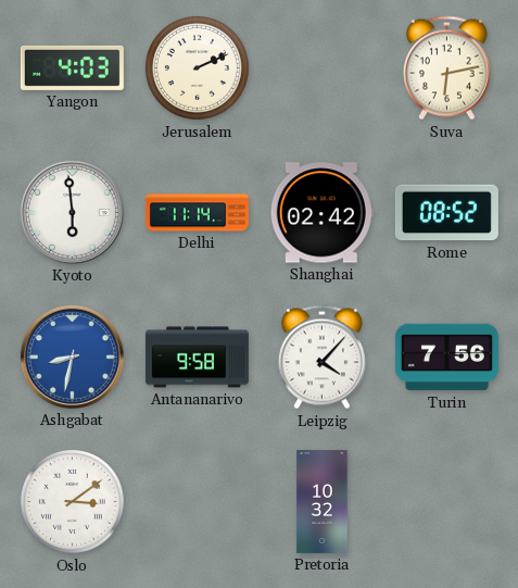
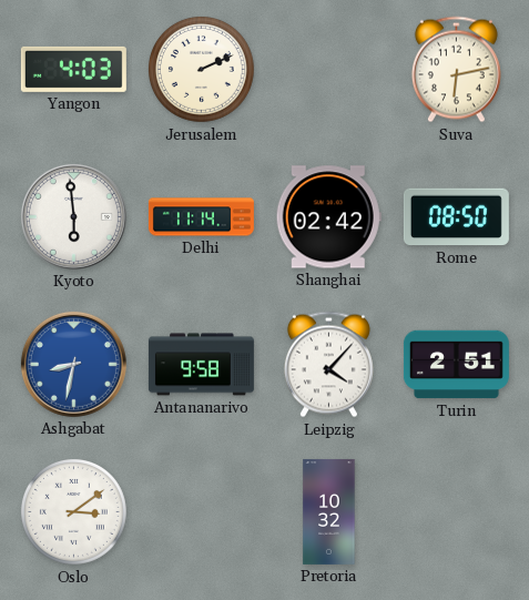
Rome: 08:52 -> 08:50
Turin: 7:56 -> 2:51
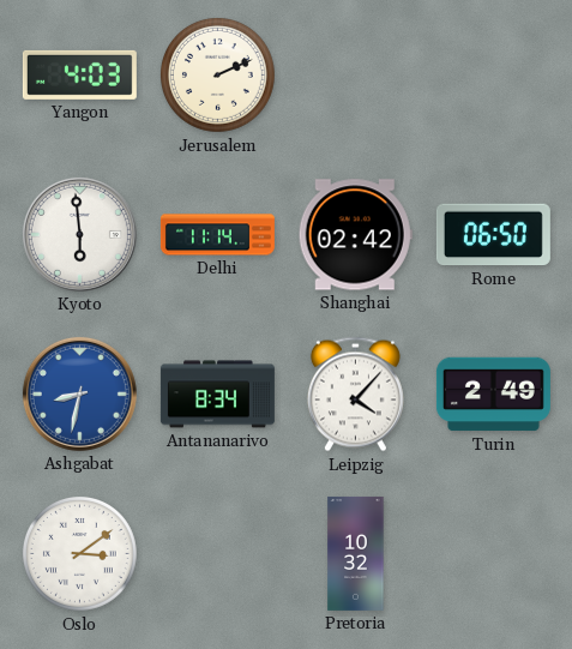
Suva: 6:13 -> none
Rome: 08:50 -> 06:50
Antananarivo: 9:58 -> 8:34
Turin: 2:51 -> 2:49
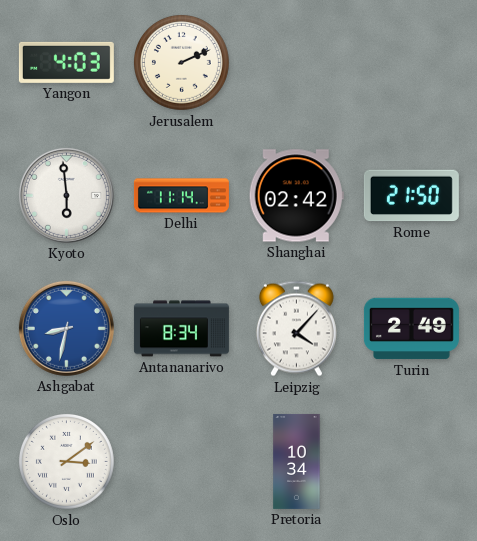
Rome: 06:50 -> 21:50
Pretoria: 10:32 -> 10:34
